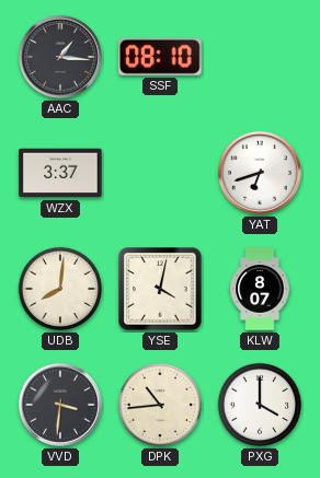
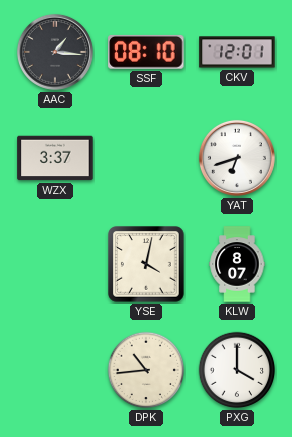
CKV: none -> 12:01
UDB: 8:01 -> none
VVD: 3:31 -> none
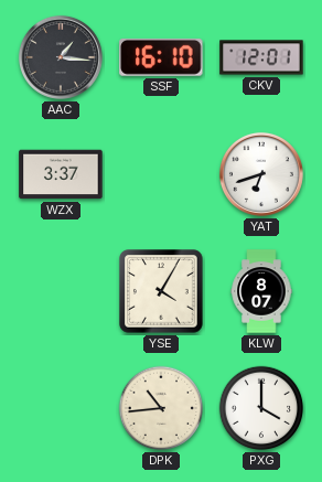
SSF: 08:10 -> 16:10
YSE: 4:02 -> 4:05
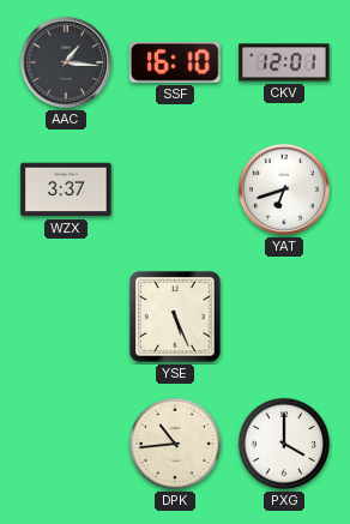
YSE: 4:05 -> 5:26
KLW: 8:07 -> none
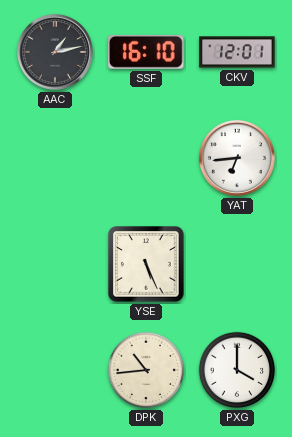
AAC: 1:16 -> 1:13
WZX: 3:37 -> none
YAT: 6:42 -> 6:44
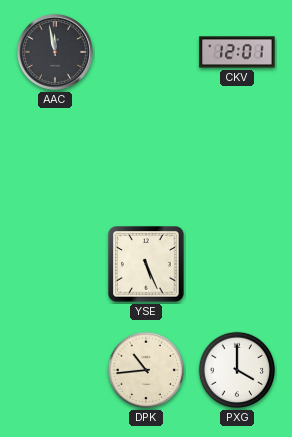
AAC: 1:13 -> 11:58
SSF: 16:10 -> none
YAT: 6:44 -> none
